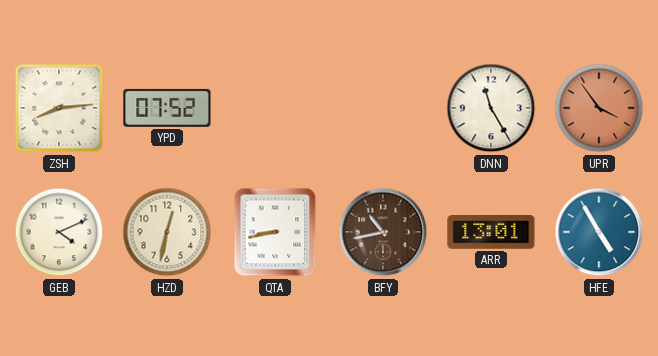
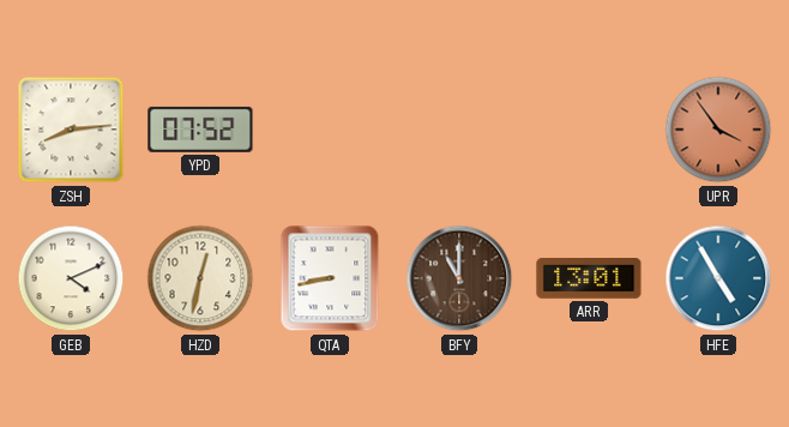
DNN: 11:25 -> none
BFY: 10:43 -> 11:00
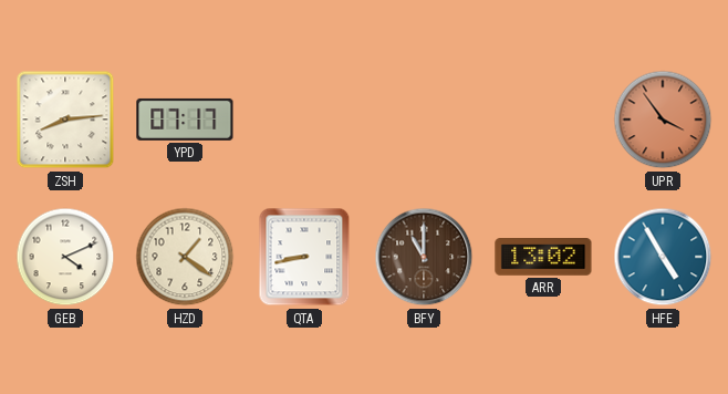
YPD: 07:52 -> 07:17
HZD: 12:32 -> 1:21
ARR: 13:01 -> 13:02
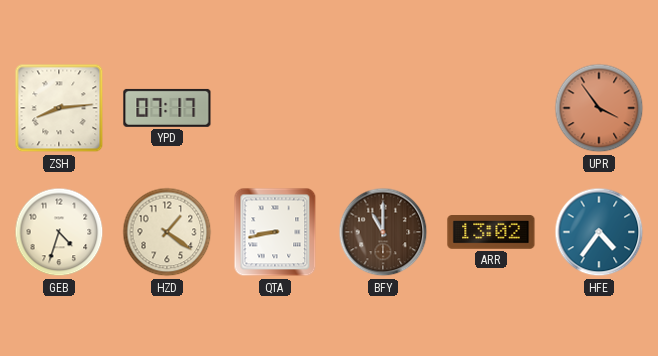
GEB: 4:11 -> 4:33
HFE: 4:55 -> 4:36
